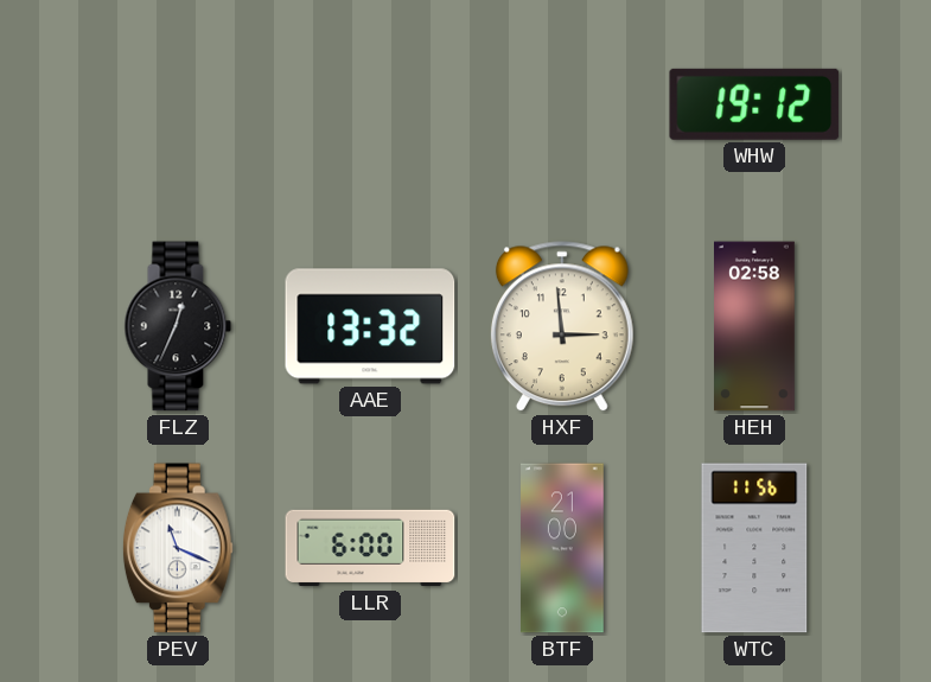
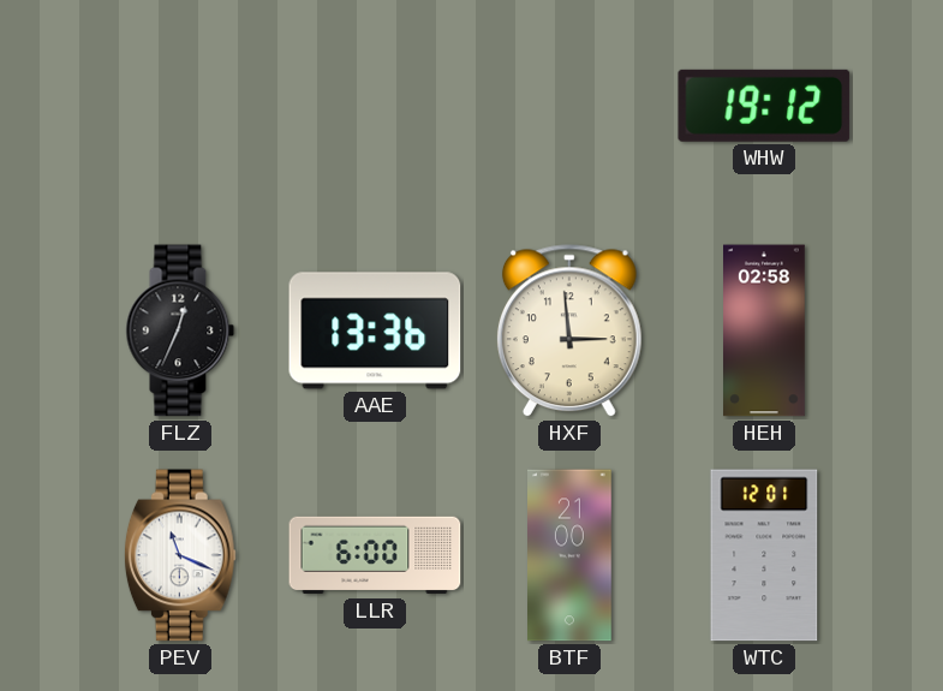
AAE: 13:32 -> 13:36
WTC: 11:56 -> 12:01
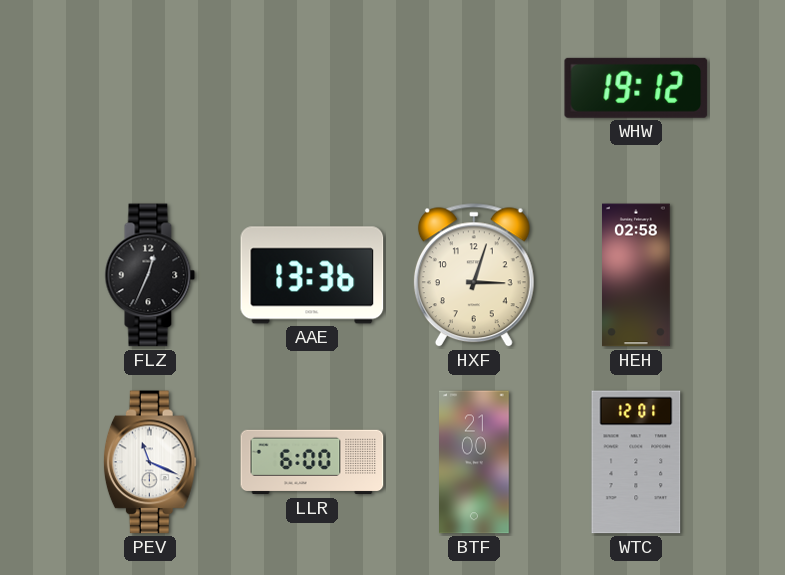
HXF: 2:59 -> 3:03
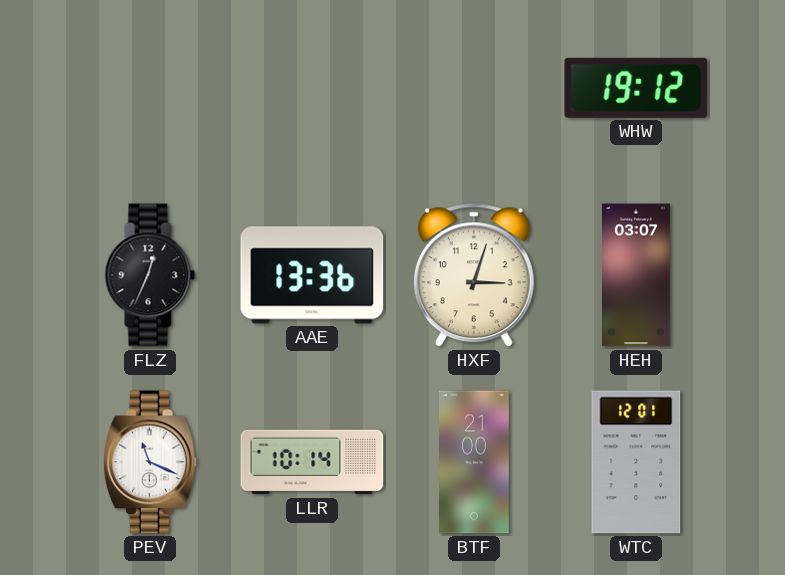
HEH: 02:58 -> 03:07
LLR: 6:00 -> 10:14
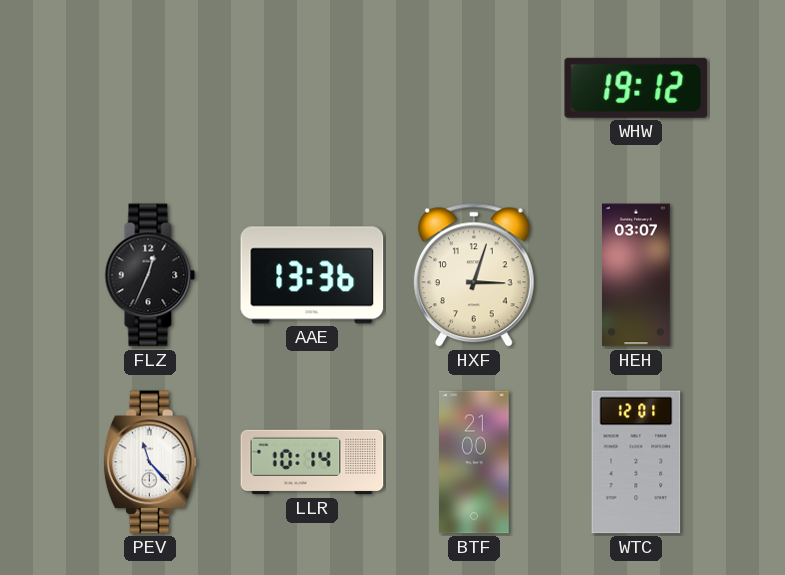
PEV: 11:19 -> 11:23
